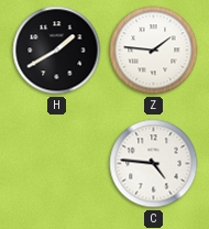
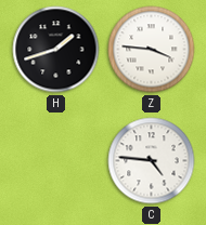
H: 1:40 -> 1:42
Z: 1:46 -> 3:46
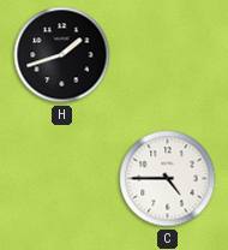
Z: 3:46 -> none
C: 4:46 -> 4:45
